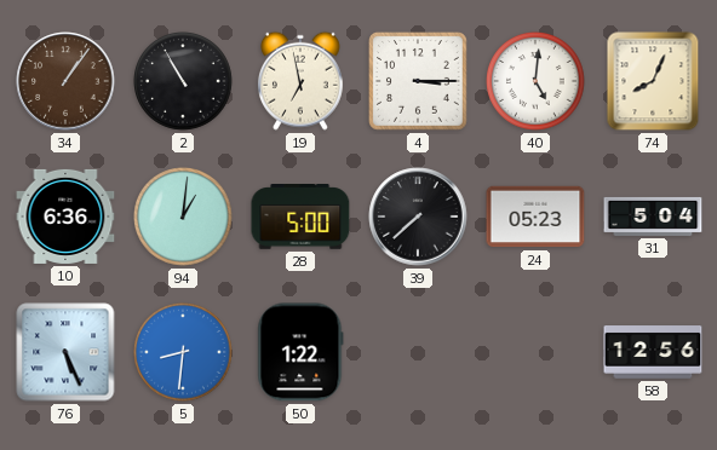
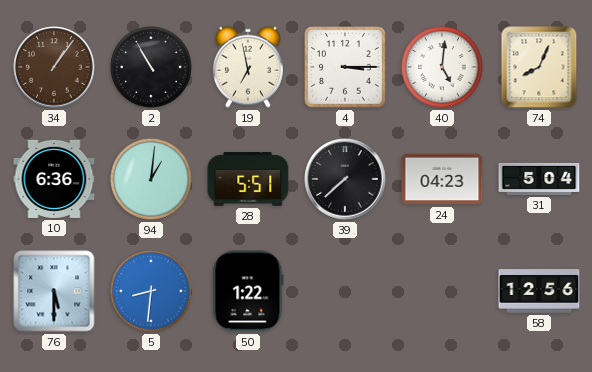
28: 5:00 -> 5:51
24: 05:23 -> 04:23
76: 5:26 -> 5:30
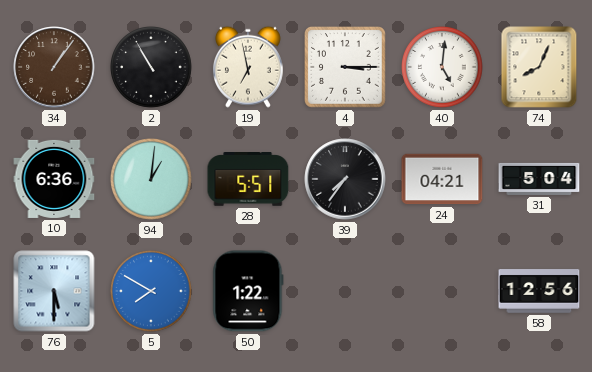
39: 7:38 -> 7:36
24: 04:23 -> 04:21
5: 8:31 -> 7:50
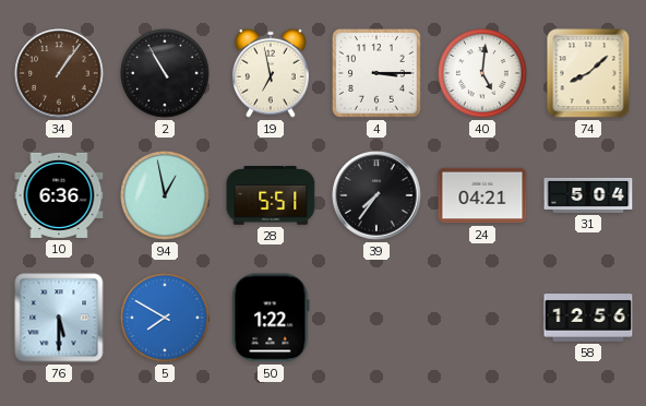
74: 8:04 -> 8:08
94: 1:01 -> 12:58
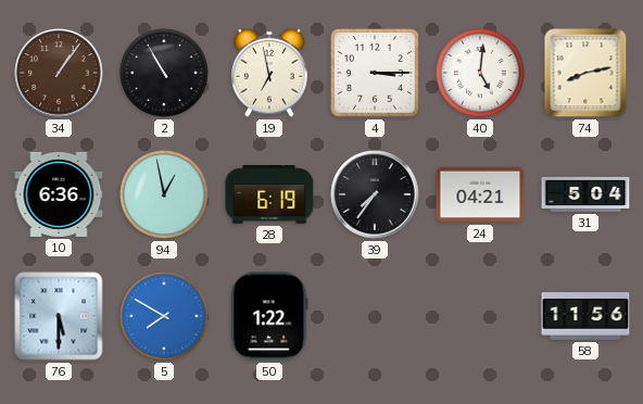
74: 8:08 -> 8:13
28: 5:51 -> 6:19
58: 12:56 -> 11:56
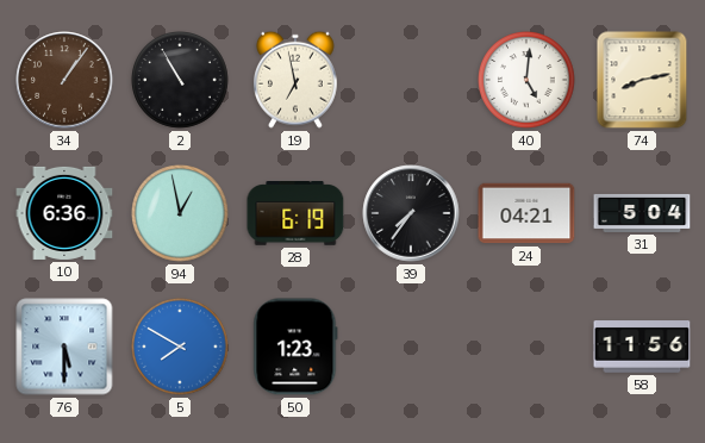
4: 3:15 -> none
50: 1:22 -> 1:23
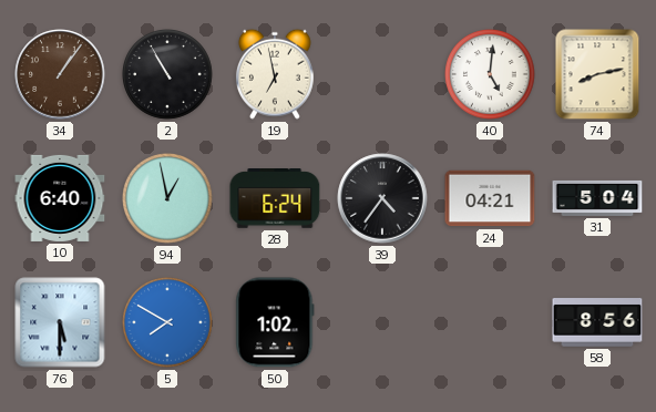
10: 6:36 -> 6:40
28: 6:19 -> 6:24
39: 7:36 -> 4:36
50: 1:23 -> 1:02
58: 11:56 -> 8:56
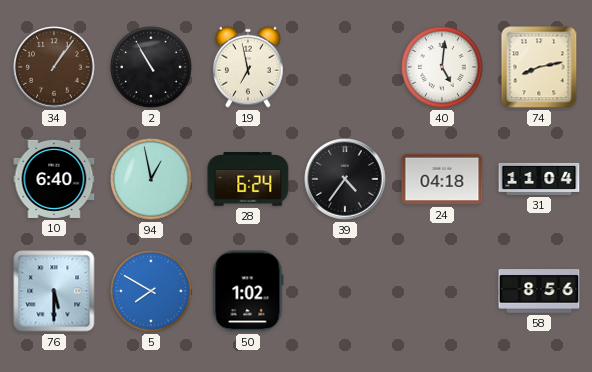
24: 04:21 -> 04:18
31: 5:04 -> 11:04
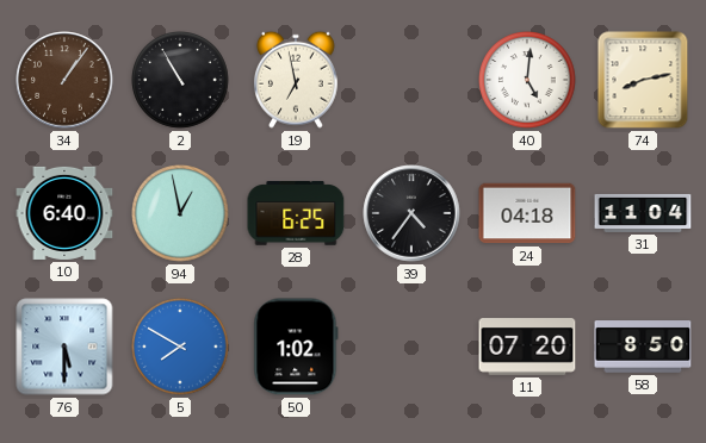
28: 6:24 -> 6:25
11: none -> 07:20
58: 8:56 -> 8:50
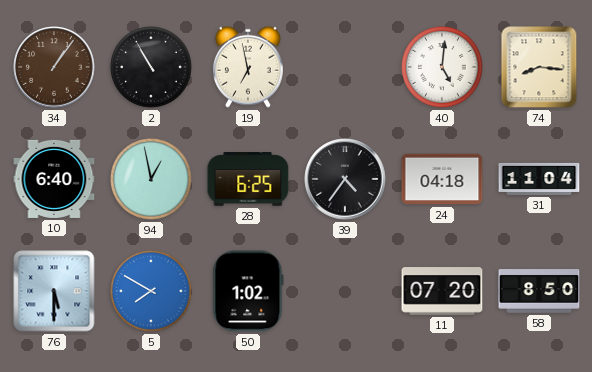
74: 8:13 -> 8:16
